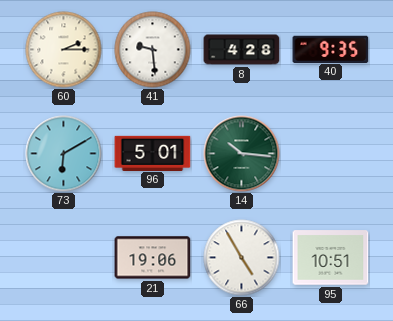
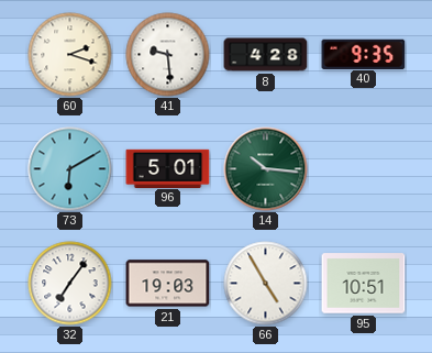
60: 2:15 -> 2:18
32: none -> 7:06
21: 19:06 -> 19:03
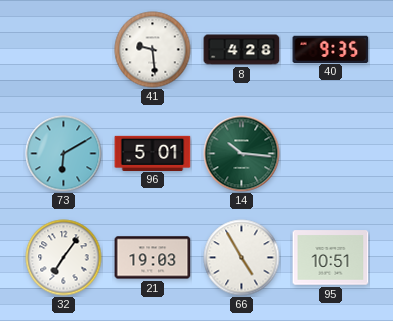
60: 2:18 -> none
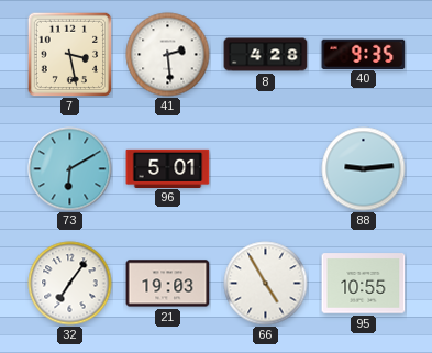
7: none -> 3:28
41: 9:29 -> 2:29
14: 10:16 -> none
88: none -> 9:14
95: 10:51 -> 10:55
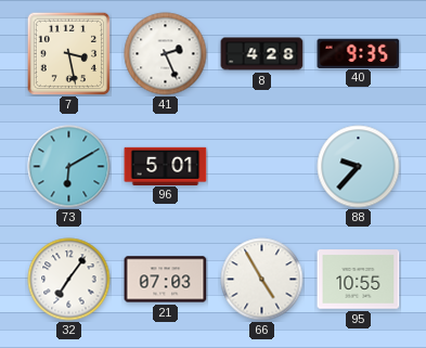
41: 2:29 -> 2:26
88: 9:14 -> 9:37
21: 19:03 -> 07:03
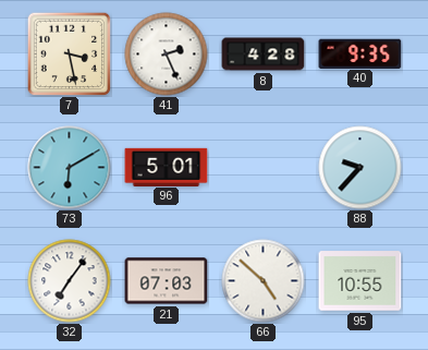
66: 4:55 -> 4:52
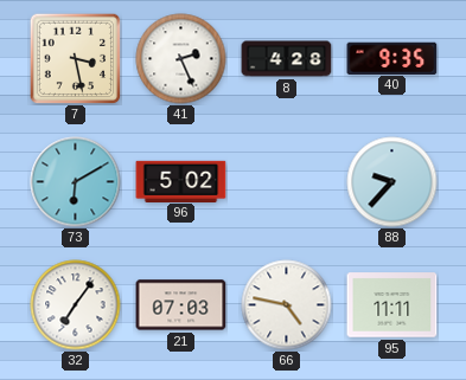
96: 5:01 -> 5:02
66: 4:52 -> 4:47
95: 10:55 -> 11:11
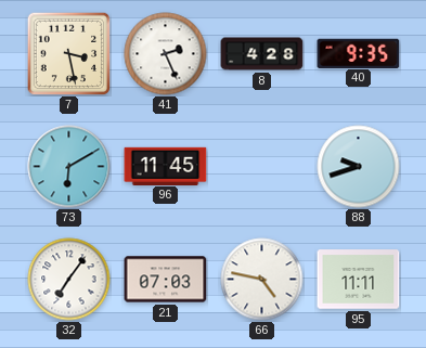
96: 5:02 -> 11:45
88: 9:37 -> 9:42
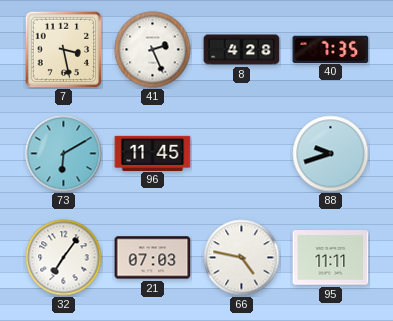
40: 9:35 -> 7:35
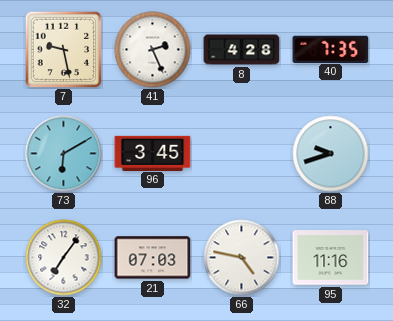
7: 3:28 -> 9:28
96: 11:45 -> 3:45
95: 11:11 -> 11:16
